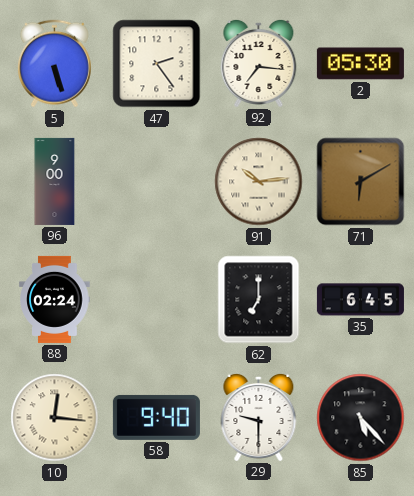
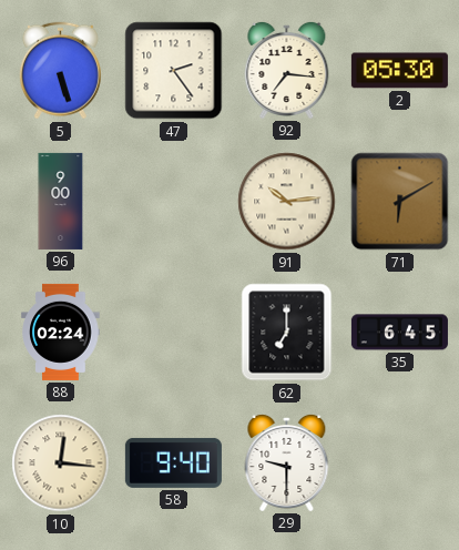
85: 5:23 -> none
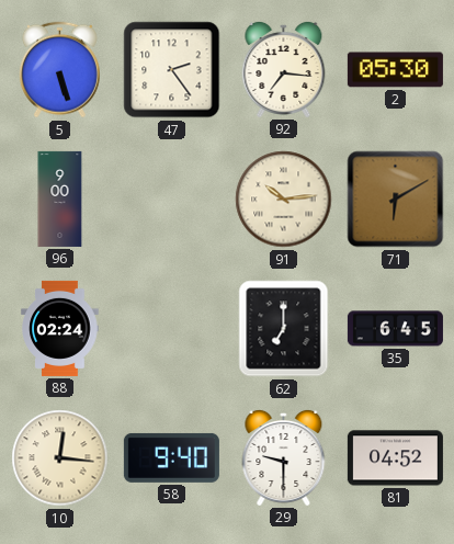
81: none -> 04:52
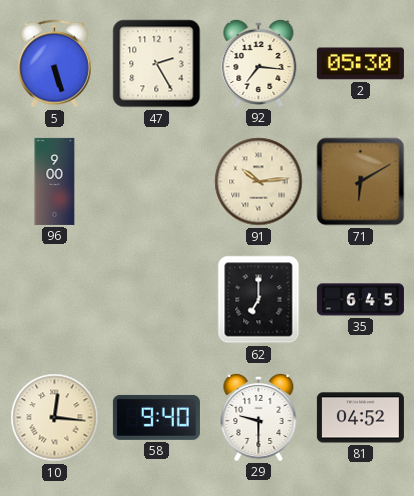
47: 2:24 -> 2:25
88: 02:24 -> none
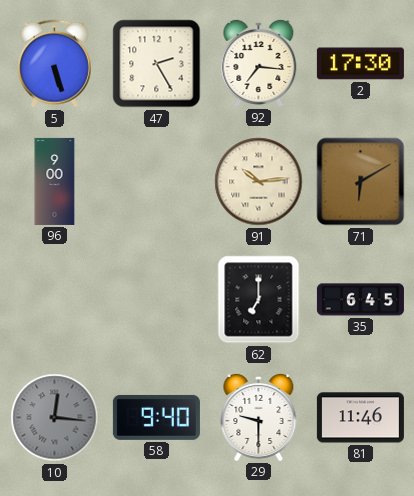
2: 05:30 -> 17:30
10 dial: cream -> grey
81: 04:52 -> 11:46
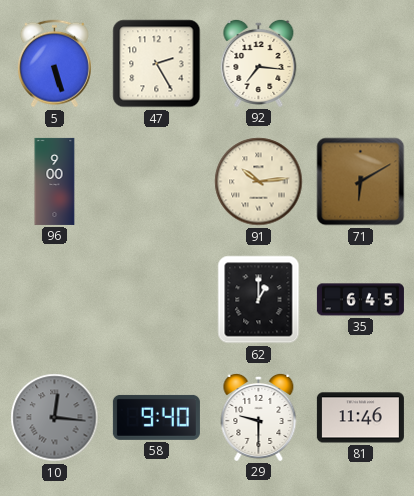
2: 17:30 -> none
62: 7:00 -> 1:00
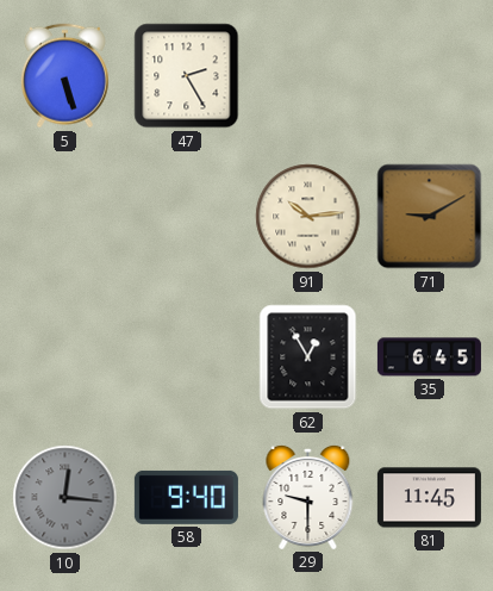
92: 7:16 -> none
96: 9:00 -> none
71: 6:10 -> 9:10
62: 1:00 -> 12:55
81: 11:46 -> 11:45
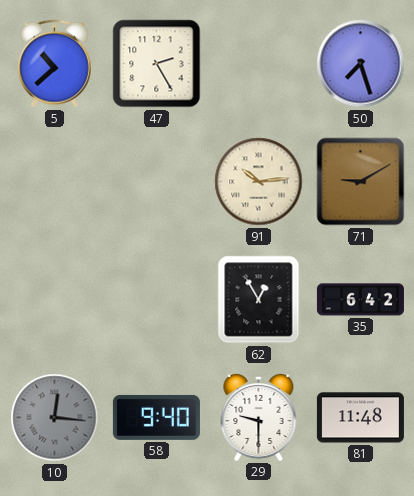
5: 5:27 -> 10:38
50: none -> 7:27
35: 6:45 -> 6:42
81: 11:45 -> 11:48
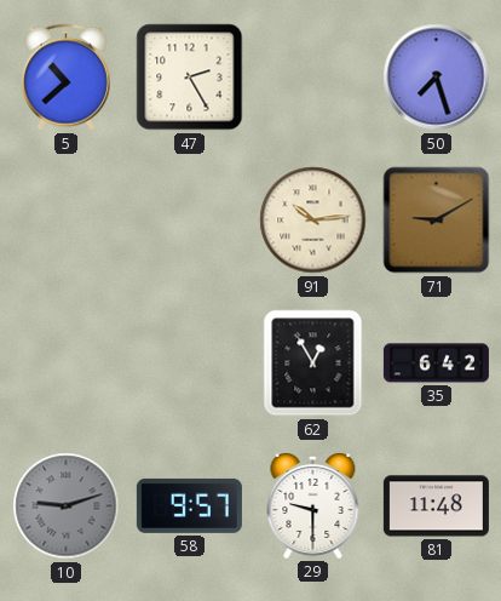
10: 12:16 -> 9:12
58: 9:40 -> 9:57
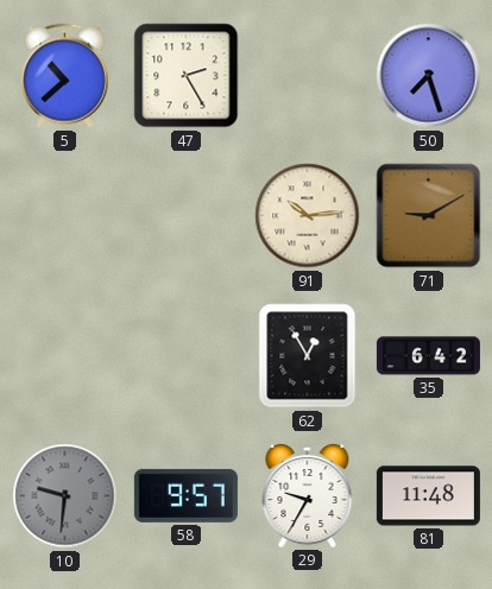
10: 9:12 -> 9:31
29: 9:30 -> 9:35
